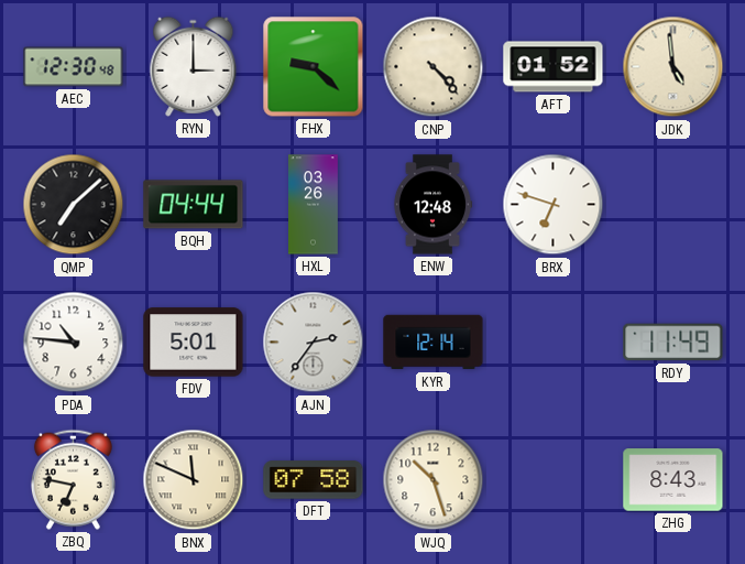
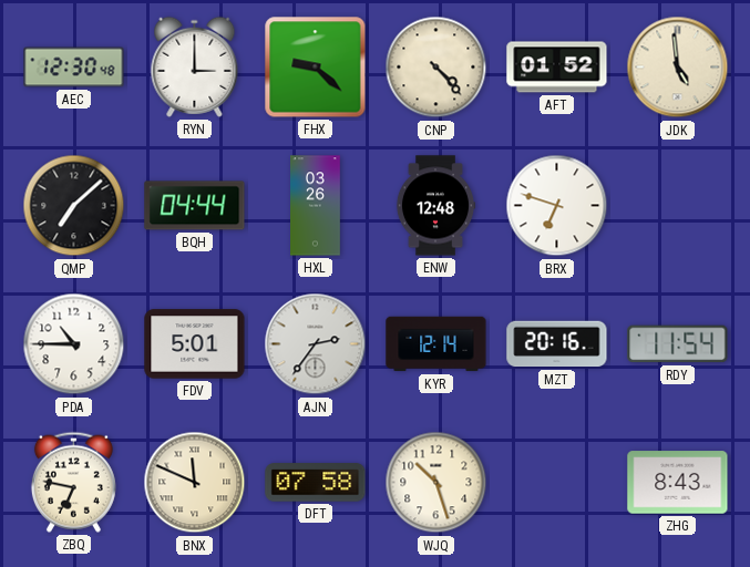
PDA: 10:46 -> 10:45
MZT: none -> 20:16
RDY: 11:49 -> 11:54
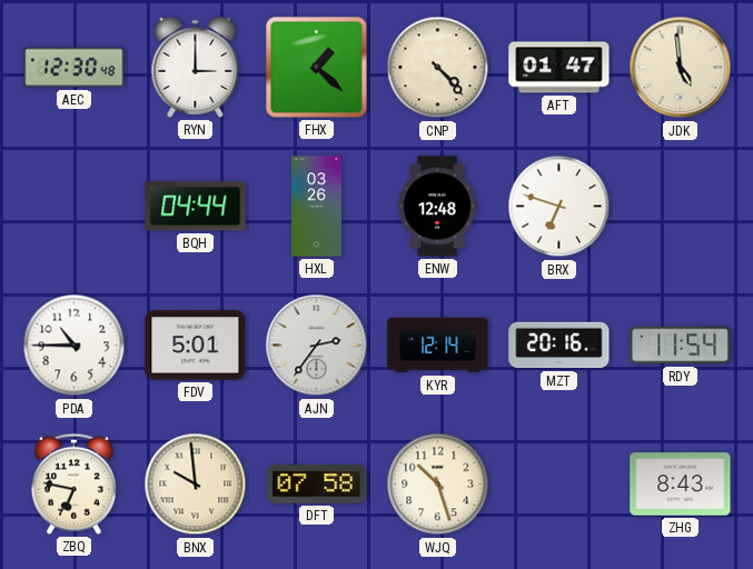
FHX: 9:22 -> 1:22
AFT: 01:52 -> 01:47
QMP: 7:08 -> none
BNX: 11:49 -> 9:59
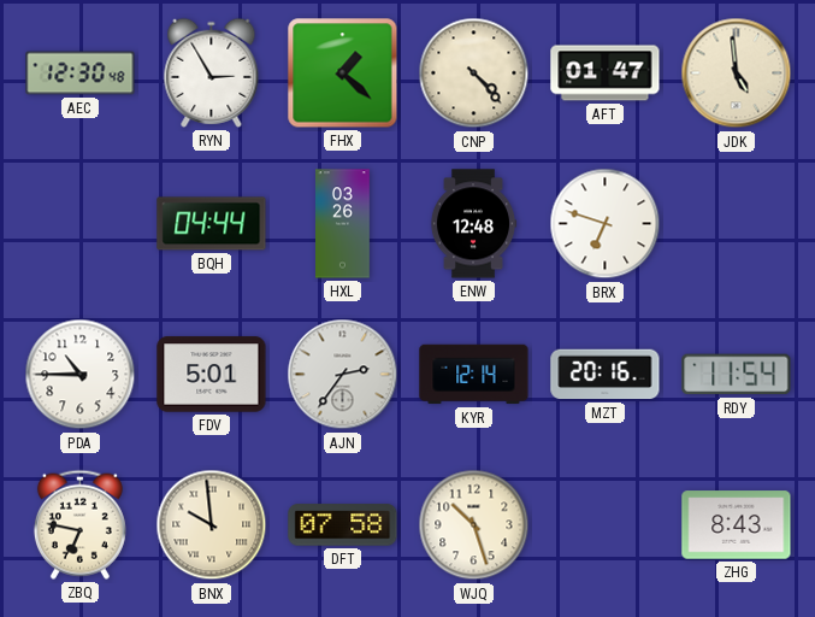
RYN: 3:00 -> 2:55
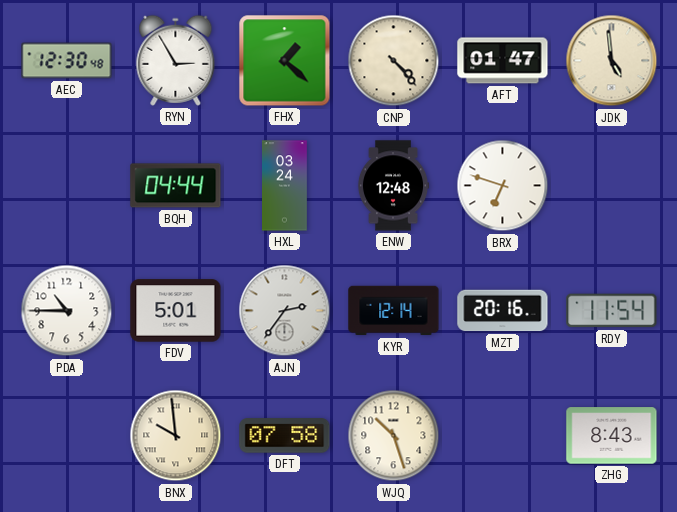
HXL: 03:26 -> 03:24
ZBQ: 6:47 -> none
